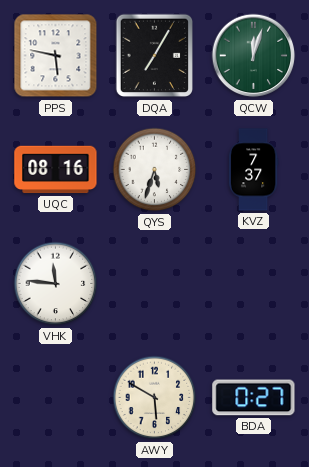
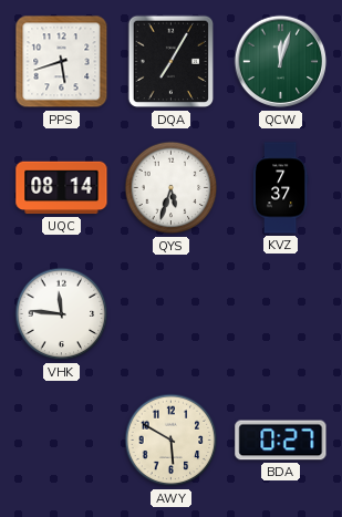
PPS: 5:47 -> 5:42
UQC: 08:16 -> 08:14
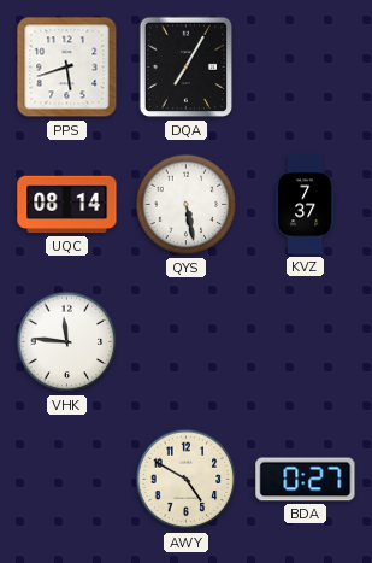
QCW: 12:03 -> none
QYS: 5:33 -> 5:28
AWY: 5:50 -> 4:50
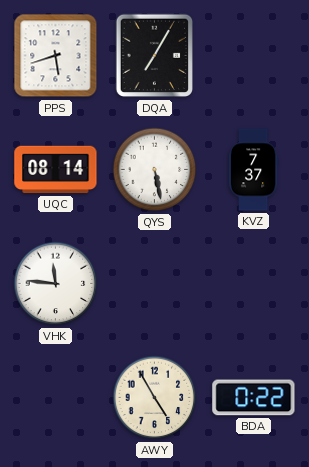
AWY: 4:50 -> 4:55
BDA: 0:27 -> 0:22
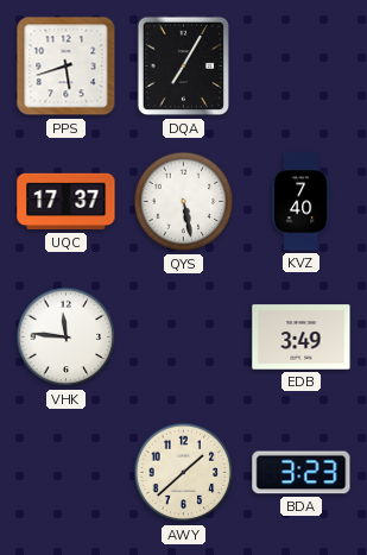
UQC: 08:14 -> 17:37
KVZ: 7:37 -> 7:40
EDB: none -> 3:49
AWY: 4:55 -> 1:38
BDA: 0:22 -> 3:23
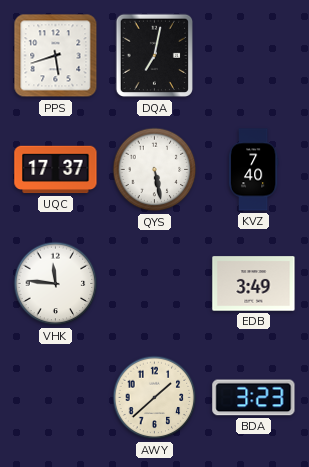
DQA: 7:05 -> 7:02
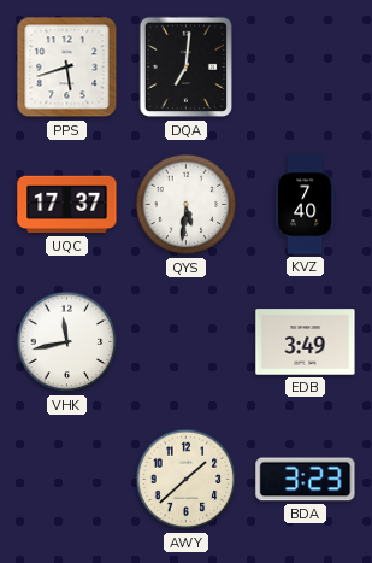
DQA: 7:02 -> 7:01
QYS: 5:28 -> 5:31
VHK: 11:46 -> 11:43
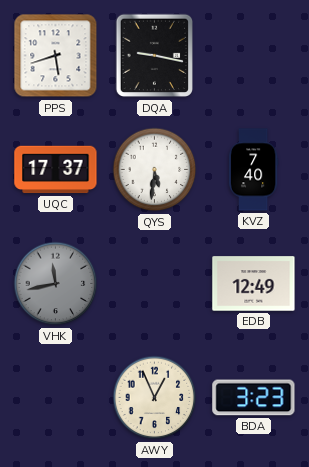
DQA: 7:01 -> 9:17
VHK dial: white -> grey
EDB: 3:49 -> 12:49
AWY: 1:38 -> 12:56
